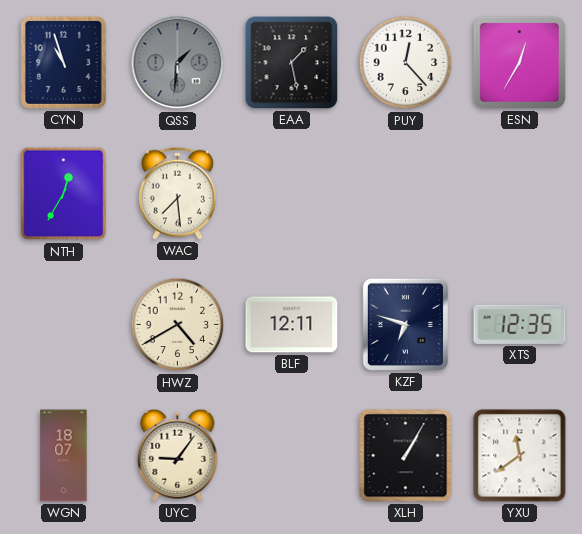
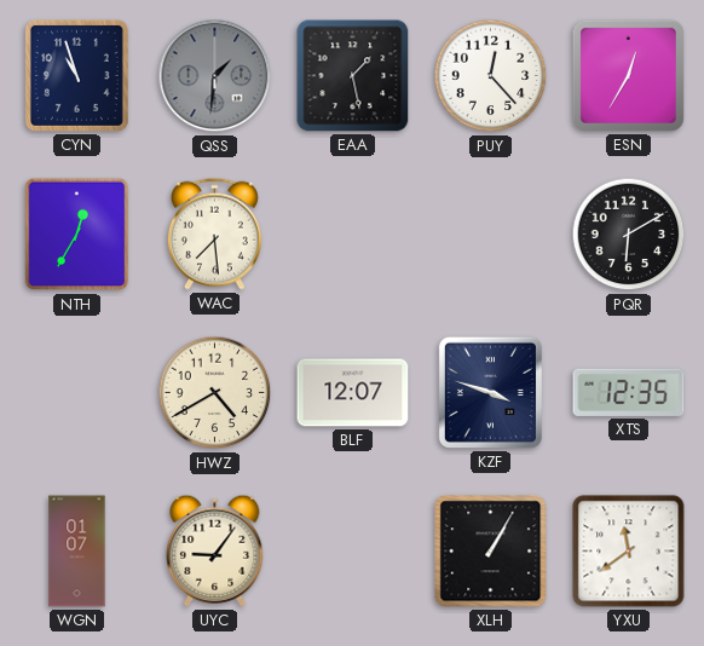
PQR: none -> 6:10
BLF: 12:11 -> 12:07
KZF: 6:48 -> 3:48
WGN: 18:07 -> 01:07
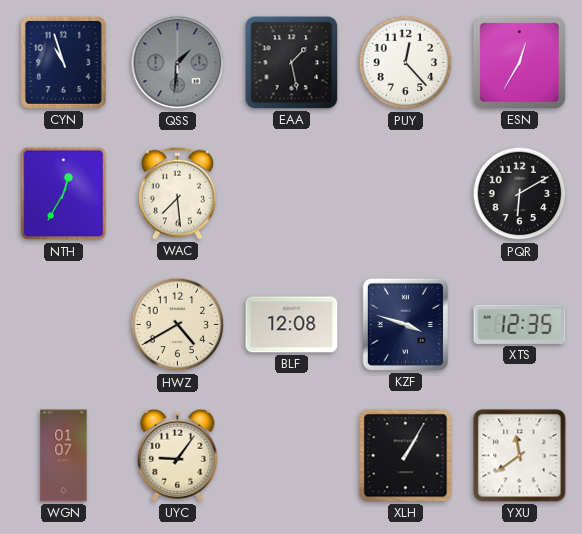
BLF: 12:07 -> 12:08
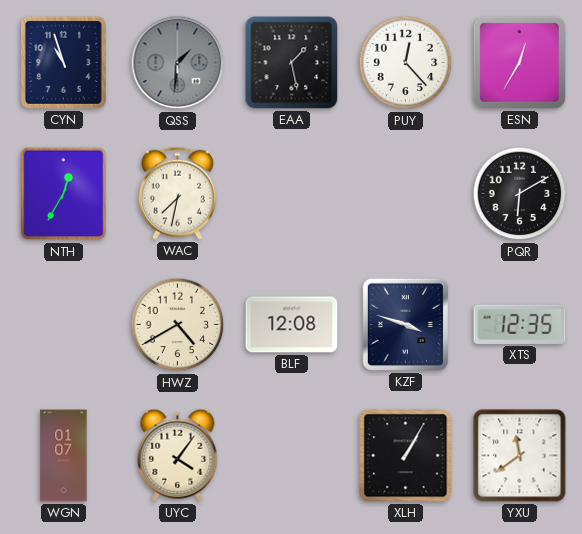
WAC: 7:29 -> 7:32
UYC: 9:06 -> 4:06
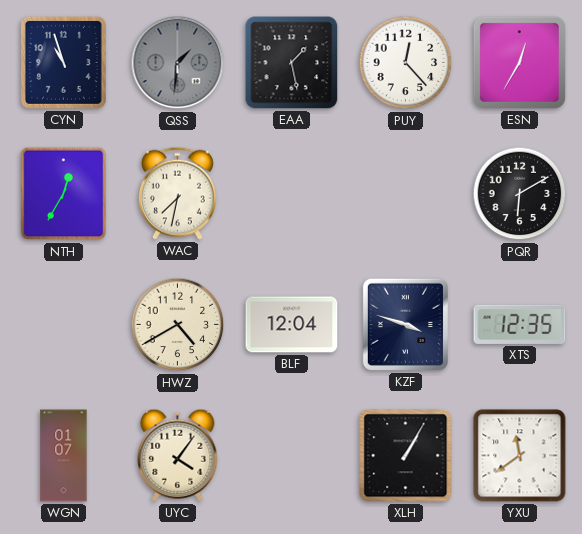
BLF: 12:08 -> 12:04
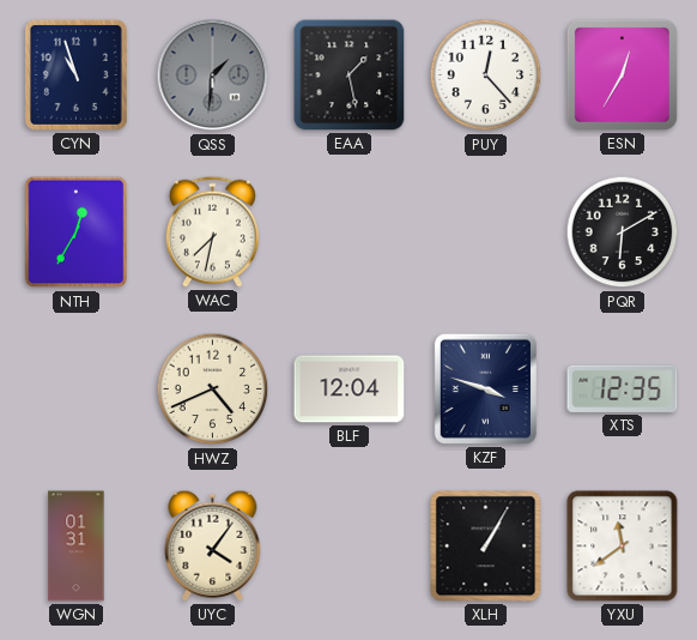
HWZ: 4:40 -> 4:41
WGN: 01:07 -> 01:31
